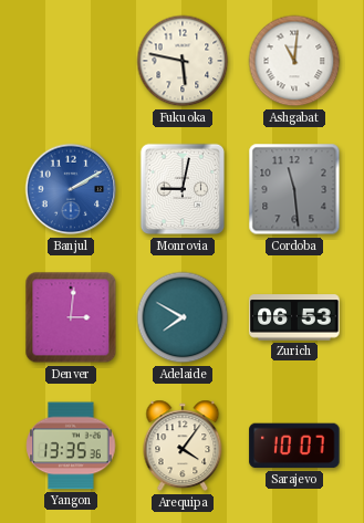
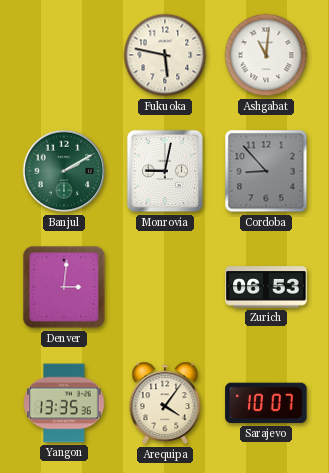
Banjul dial: blue -> green
Cordoba: 11:29 -> 8:53
Adelaide: 7:50 -> none
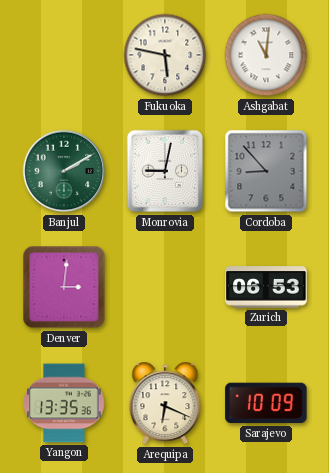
Arequipa: 4:06 -> 6:19
Sarajevo: 10:07 -> 10:09
